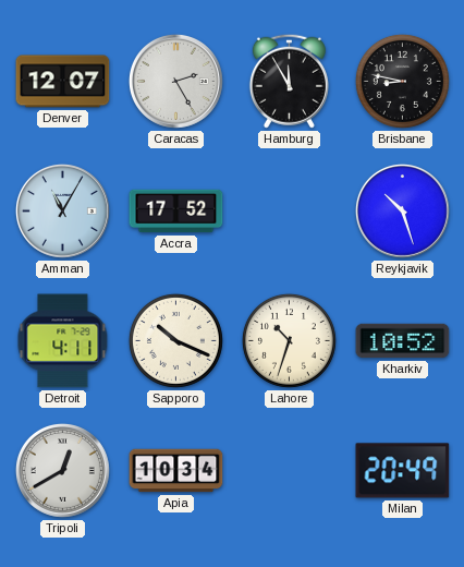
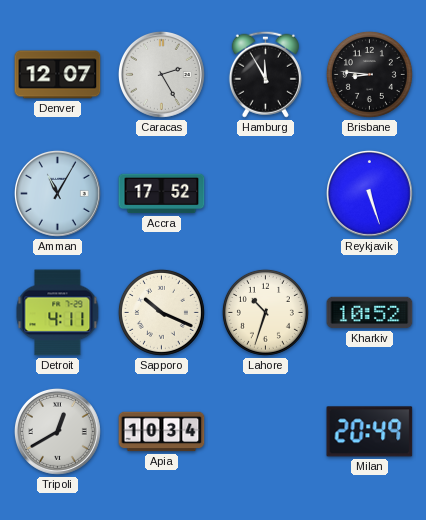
Brisbane: 8:47 -> 8:46
Reykjavik: 10:27 -> 5:27
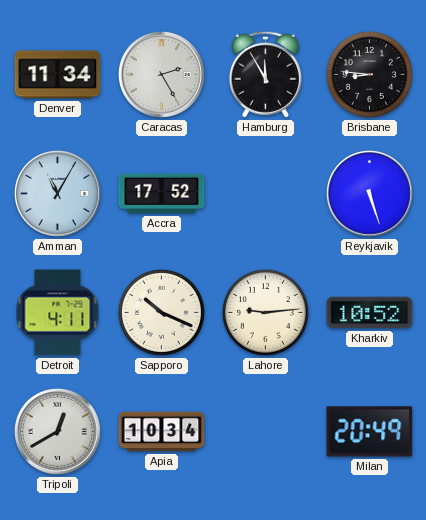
Denver: 12:07 -> 11:34
Lahore: 10:33 -> 9:14
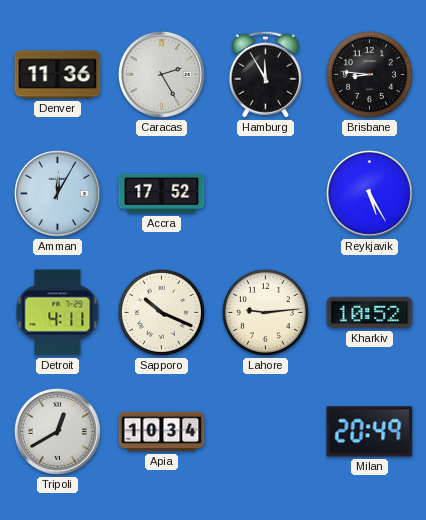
Denver: 11:34 -> 11:36
Amman: 11:05 -> 12:05
Reykjavik: 5:27 -> 5:25
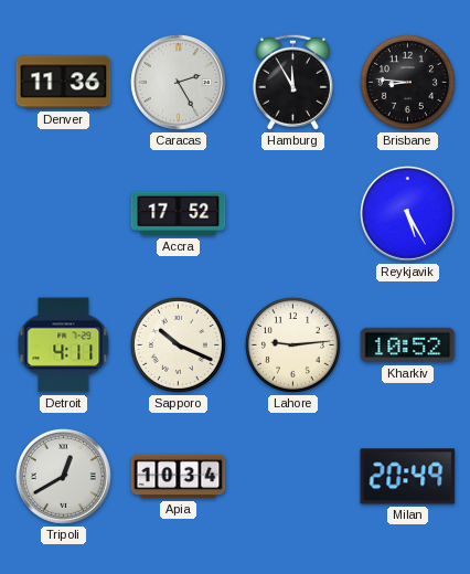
Amman: 12:05 -> none
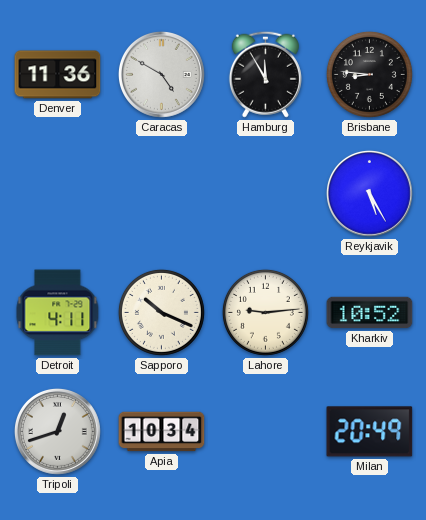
Caracas: 2:25 -> 4:50
Accra: 17:52 -> none
Tripoli: 12:40 -> 12:42
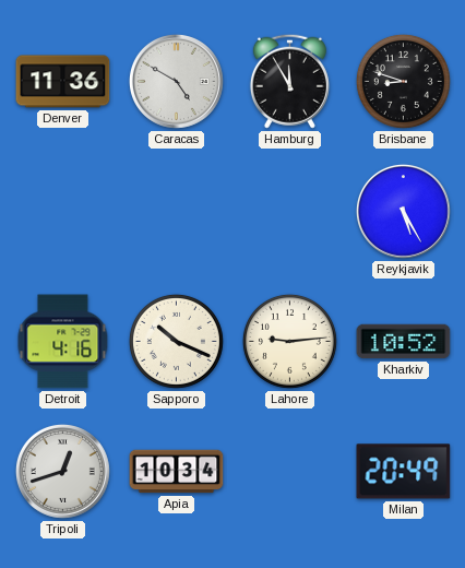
Brisbane: 8:46 -> 8:48
Detroit: 4:11 -> 4:16
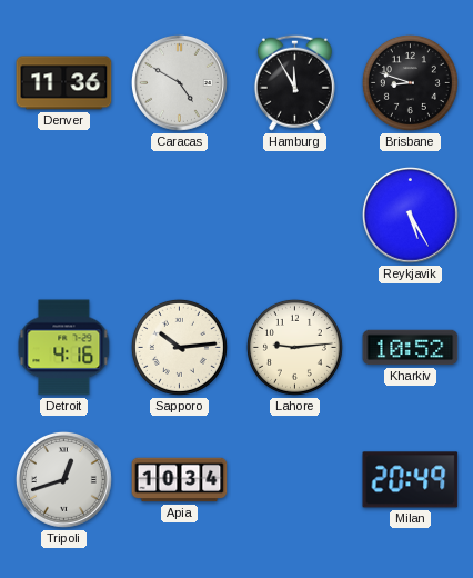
Sapporo: 10:19 -> 10:14
